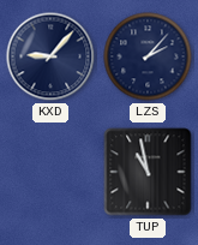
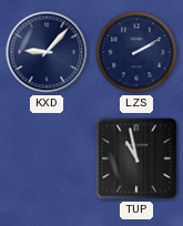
LZS: 2:07 -> 2:10
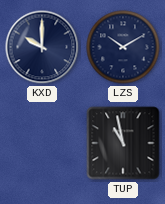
KXD: 9:07 -> 10:00
LZS: 2:10 -> 10:10
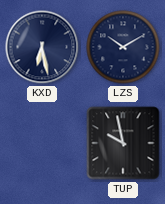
KXD: 10:00 -> 6:28
TUP: 10:58 -> 9:58
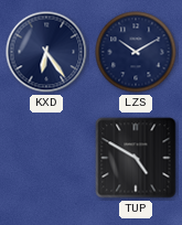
KXD: 6:28 -> 6:24
TUP: 9:58 -> 4:50
